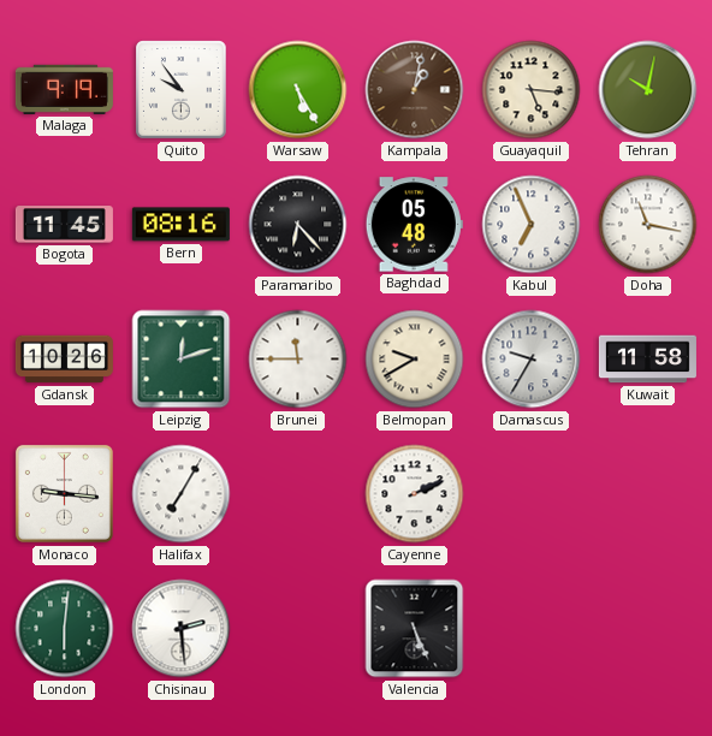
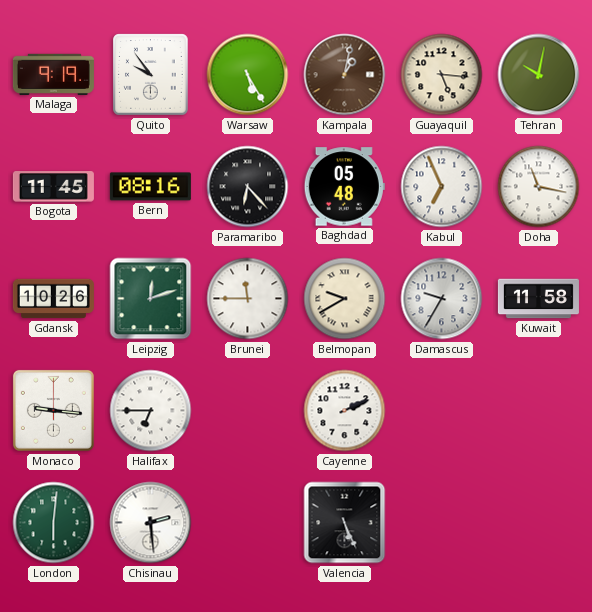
Halifax: 7:05 -> 6:45
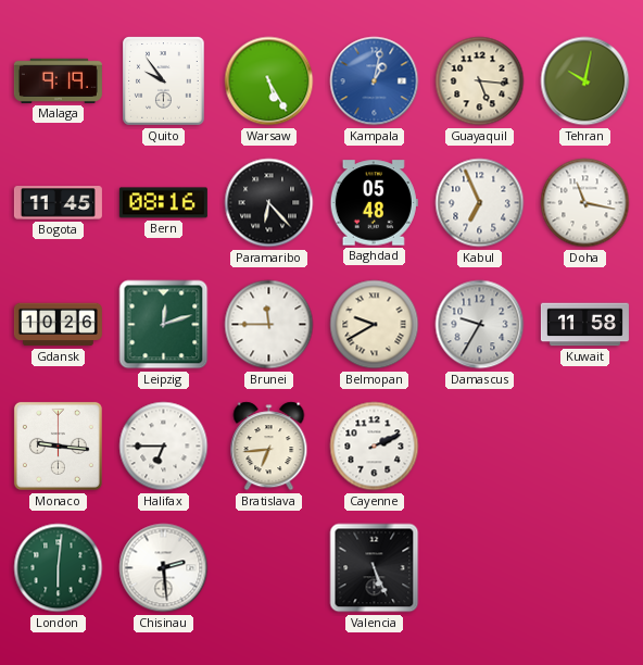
Kampala dial: brown -> blue
Bratislava: none -> 6:44
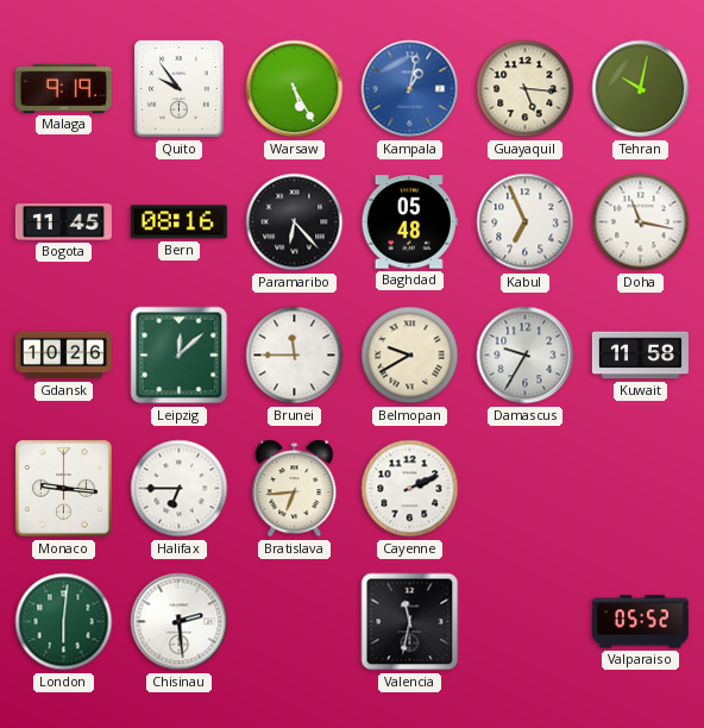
Leipzig: 12:12 -> 12:08
Valencia: 5:26 -> 11:32
Valparaiso: none -> 05:52
